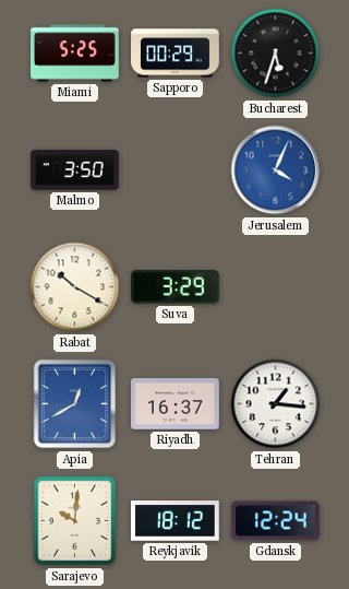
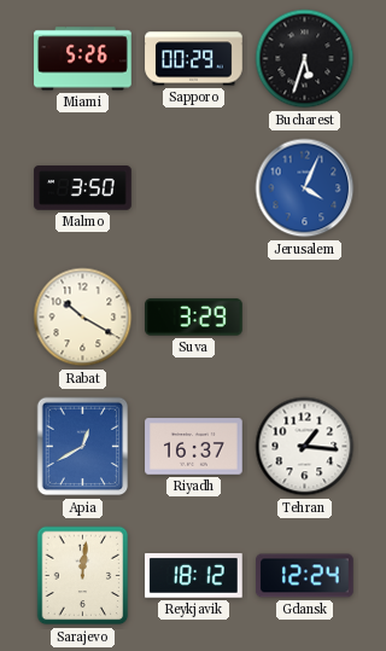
Miami: 5:25 -> 5:26
Sarajevo: 10:01 -> 12:01
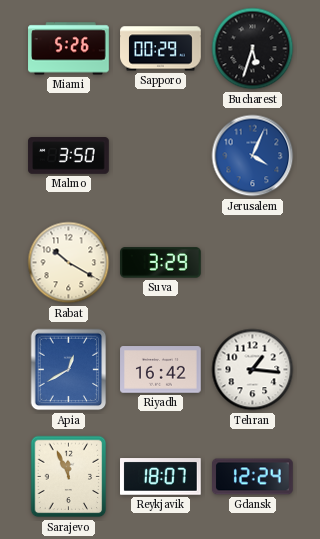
Riyadh: 16:37 -> 16:42
Sarajevo: 12:01 -> 11:56
Reykjavik: 18:12 -> 18:07
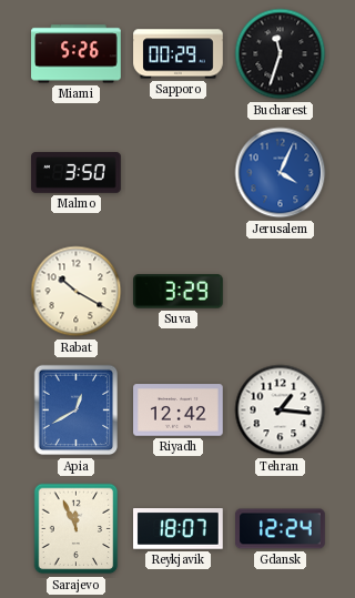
Bucharest: 5:33 -> 11:33
Riyadh: 16:42 -> 12:42
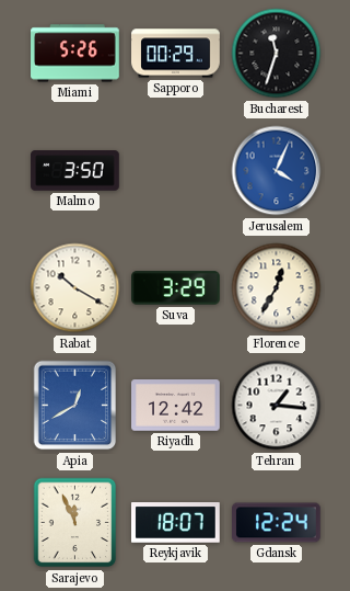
Florence: none -> 12:35
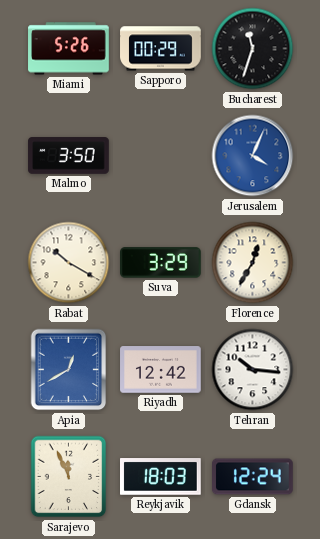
Tehran: 1:16 -> 10:16
Reykjavik: 18:07 -> 18:03
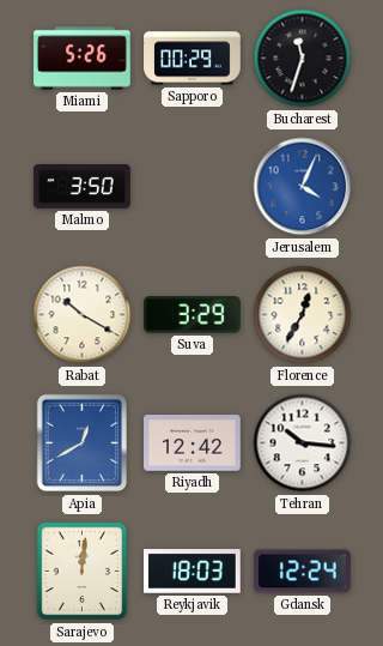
Sarajevo: 11:56 -> 12:01
